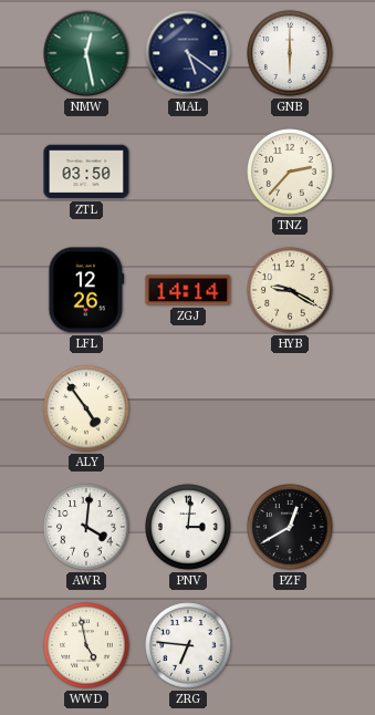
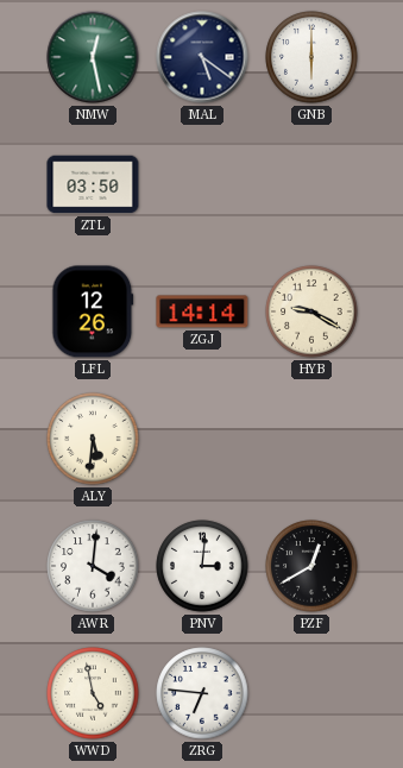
TNZ: 2:37 -> none
ALY: 4:54 -> 5:31
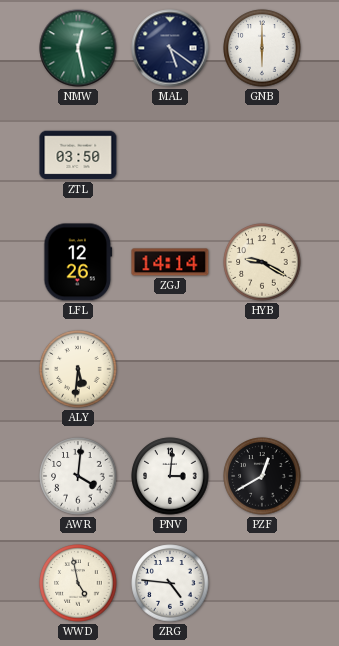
ZRG: 6:46 -> 4:46
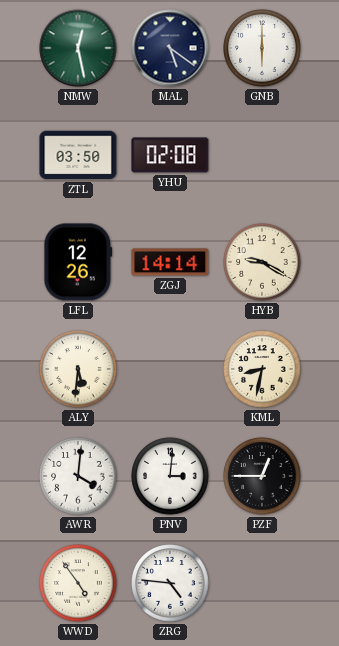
YHU: none -> 02:08
KML: none -> 8:32
PZF: 12:40 -> 12:45
WWD: 4:58 -> 4:54
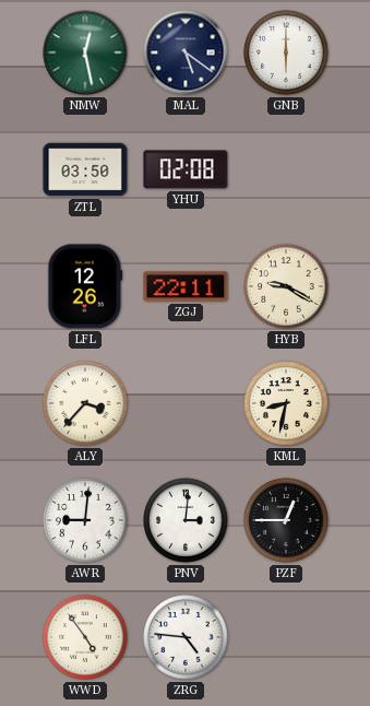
ZGJ: 14:14 -> 22:11
ALY: 5:31 -> 3:37
AWR: 4:01 -> 9:01
